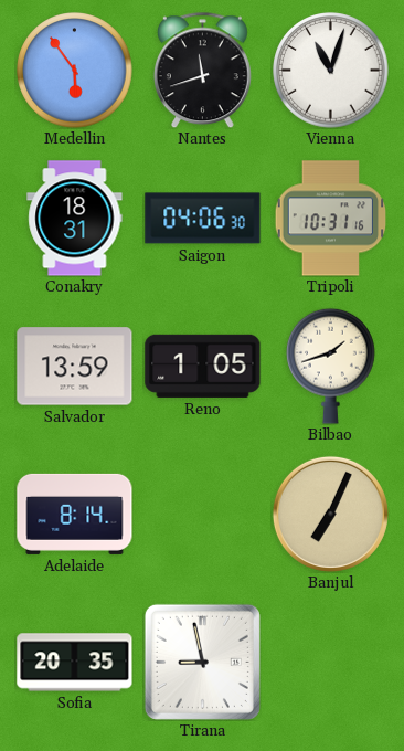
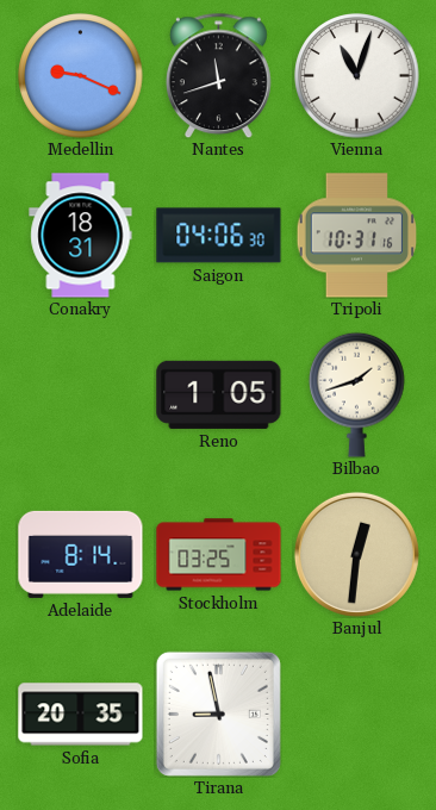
Medellin: 5:54 -> 9:19
Salvador: 13:59 -> none
Stockholm: none -> 03:25
Banjul: 7:04 -> 12:31
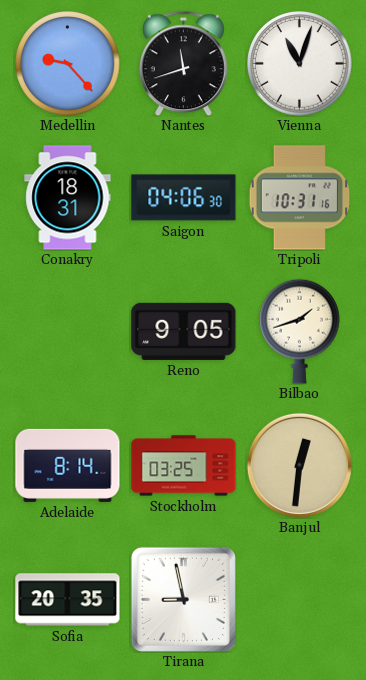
Medellin: 9:19 -> 9:23
Reno: 1:05 -> 9:05
